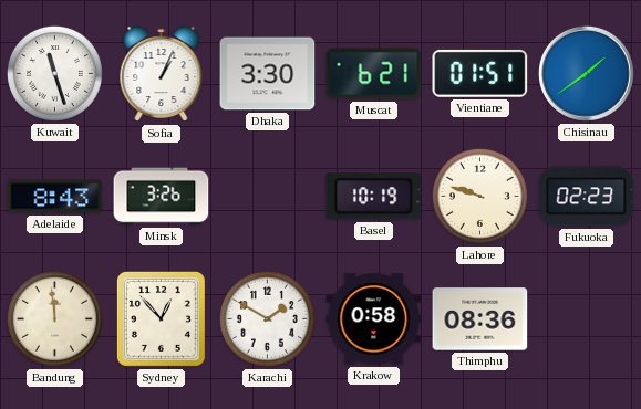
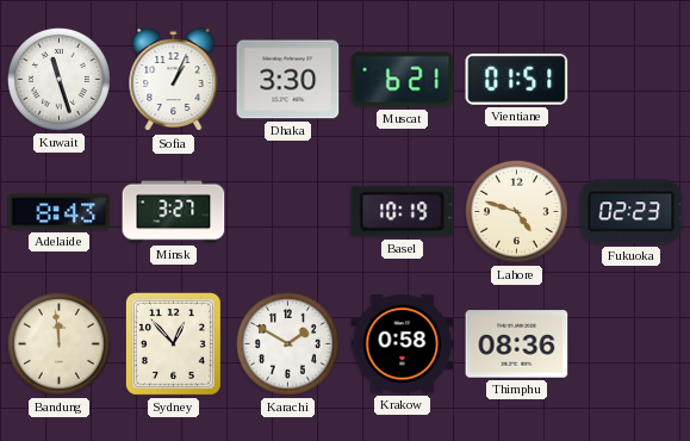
Chisinau: 1:39 -> none
Minsk: 3:26 -> 3:27
Lahore: 9:48 -> 4:48
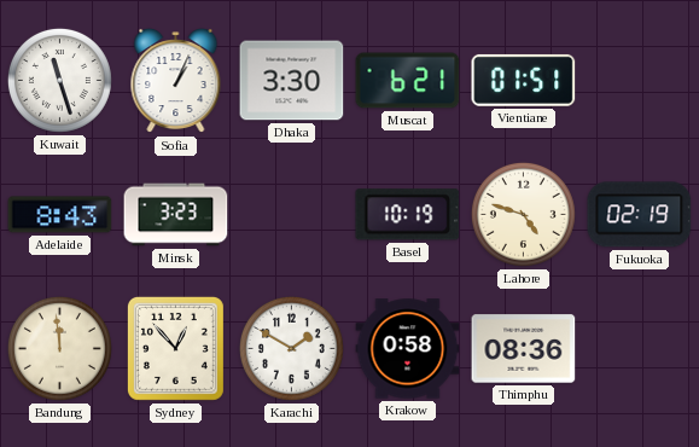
Minsk: 3:27 -> 3:23
Fukuoka: 02:23 -> 02:19
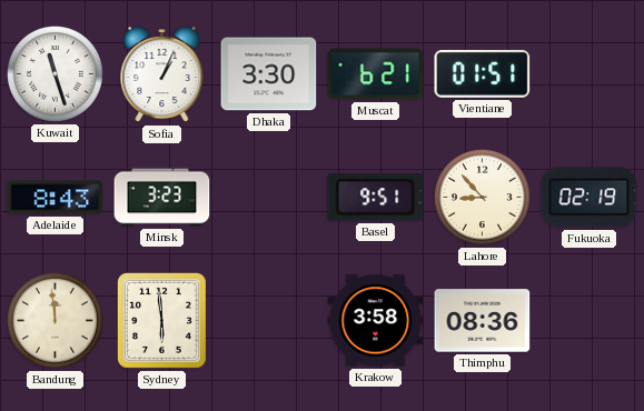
Basel: 10:19 -> 9:51
Lahore: 4:48 -> 8:53
Sydney: 12:53 -> 5:59
Karachi: 1:50 -> none
Krakow: 0:58 -> 3:58
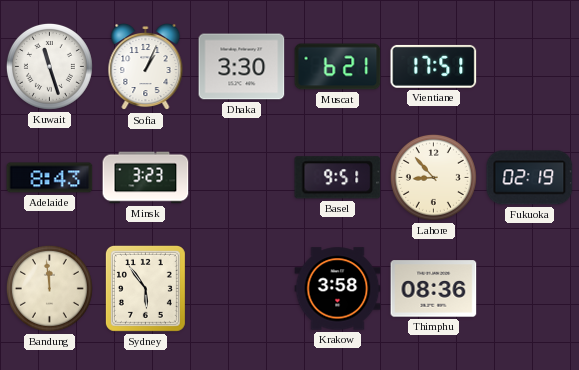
Vientiane: 01:51 -> 17:51
Sydney: 5:59 -> 5:54
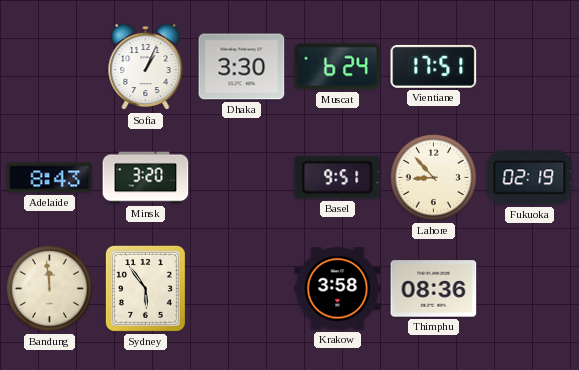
Kuwait: 11:27 -> none
Muscat: 6:21 -> 6:24
Minsk: 3:23 -> 3:20
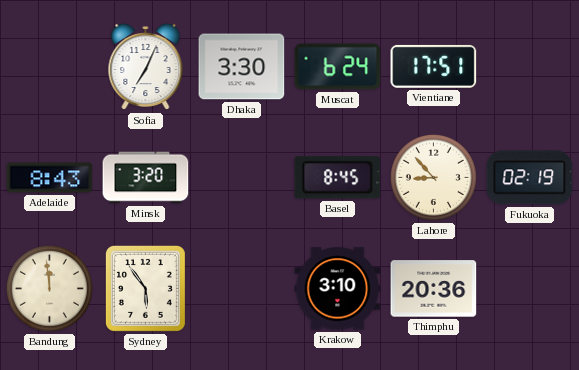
Sofia: 1:04 -> 7:04
Basel: 9:51 -> 8:45
Krakow: 3:58 -> 3:10
Thimphu: 08:36 -> 20:36
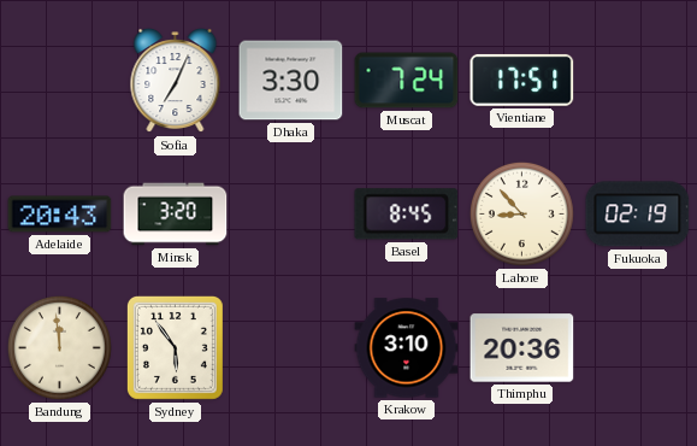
Muscat: 6:24 -> 7:24
Adelaide: 8:43 -> 20:43
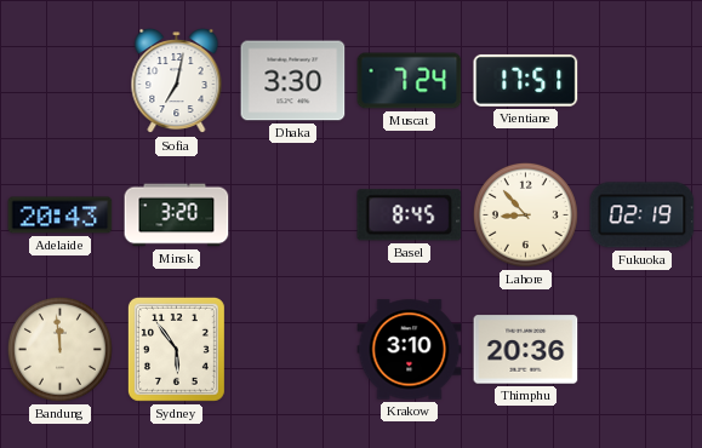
Sofia: 7:04 -> 7:02
